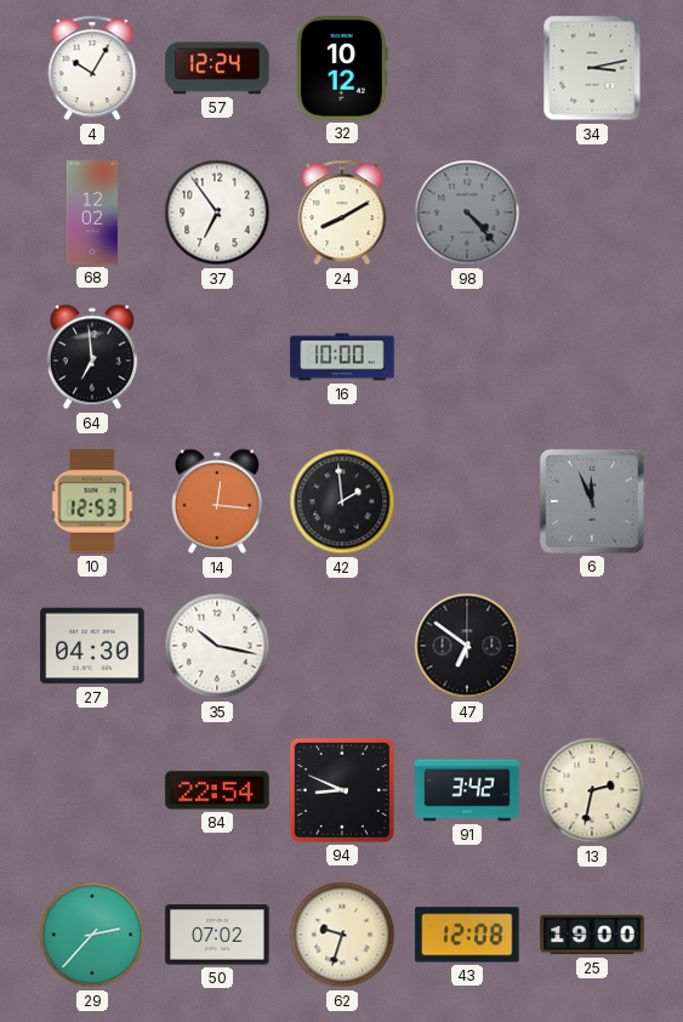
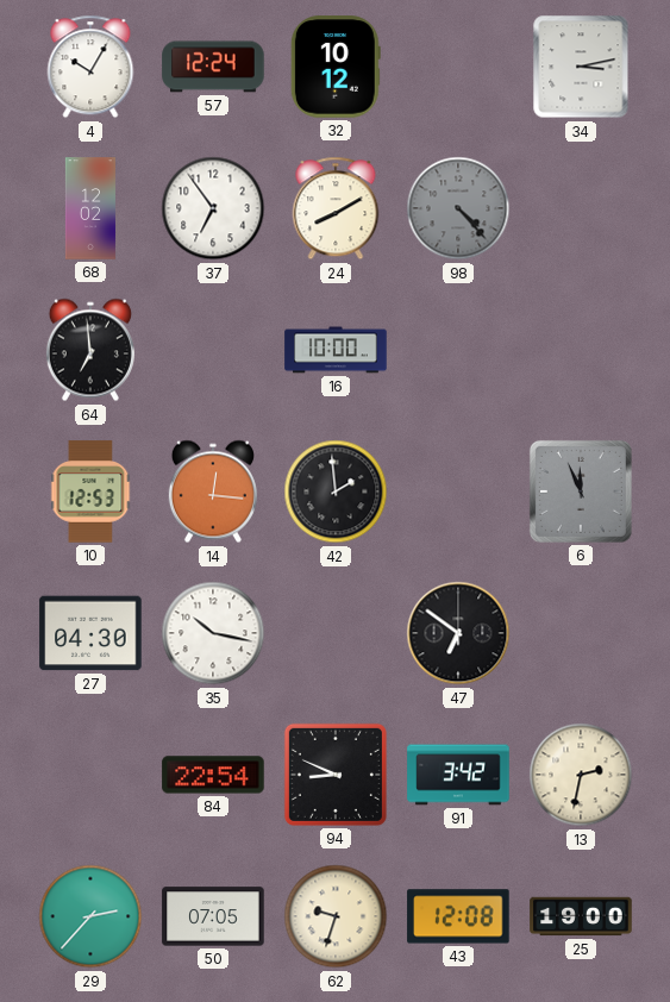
50: 07:02 -> 07:05
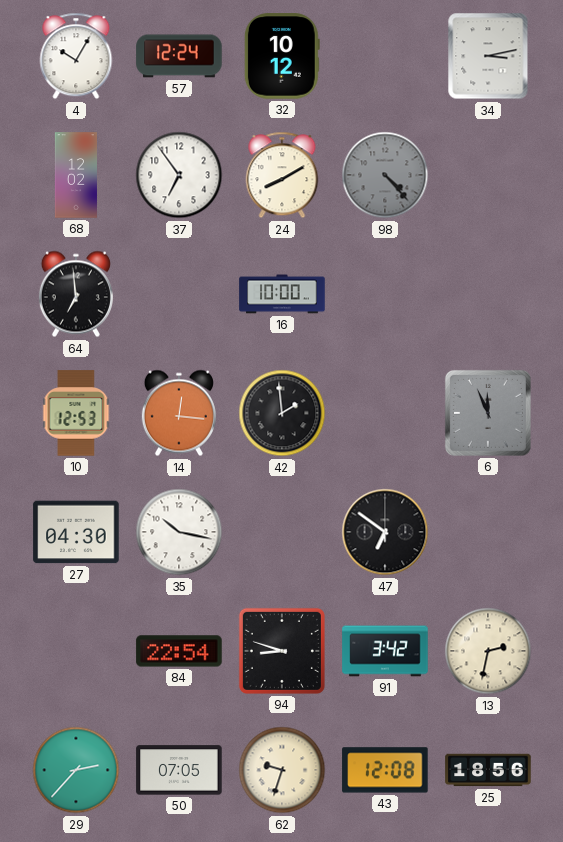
94: 8:49 -> 8:48
25: 19:00 -> 18:56
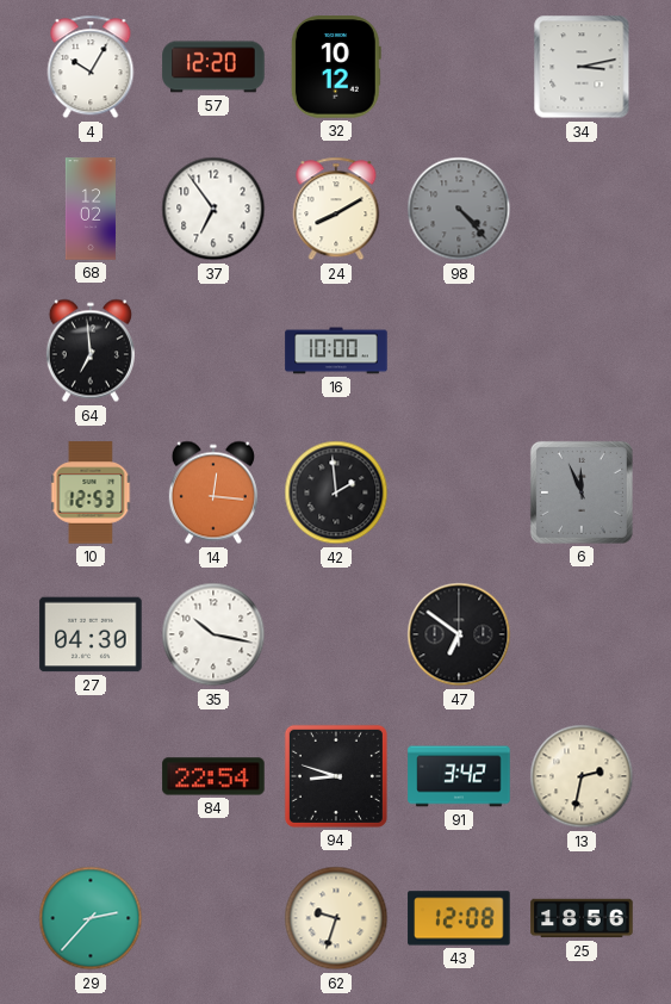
57: 12:24 -> 12:20
50: 07:05 -> none
